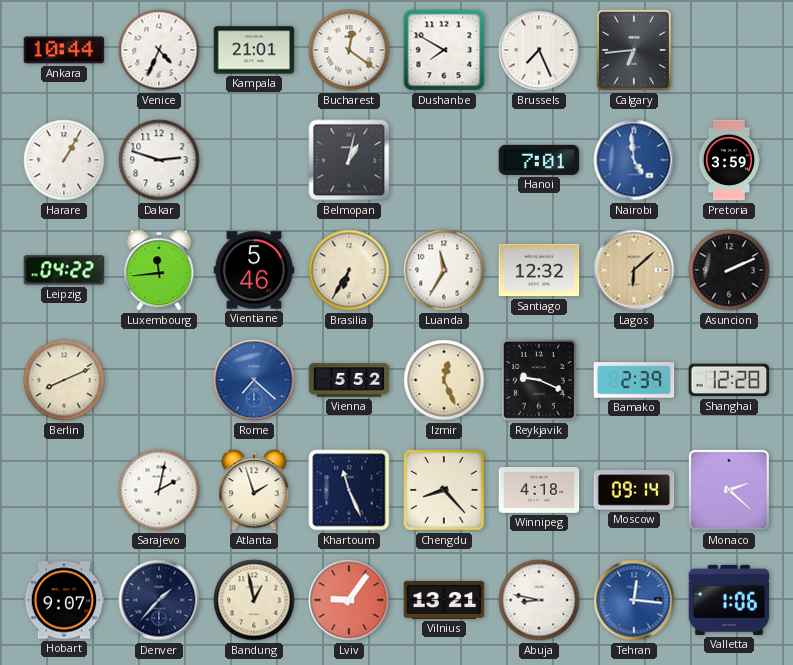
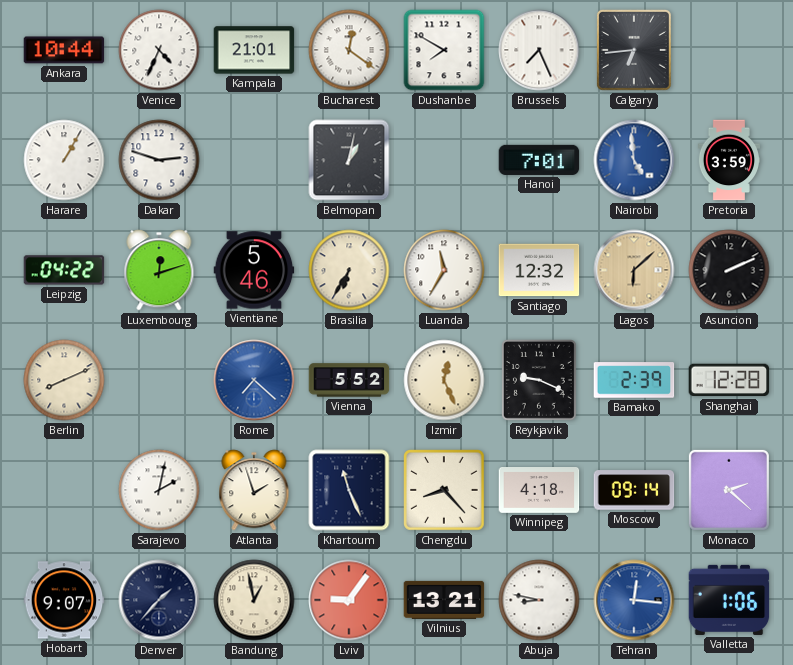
Luxembourg: 11:44 -> 12:12
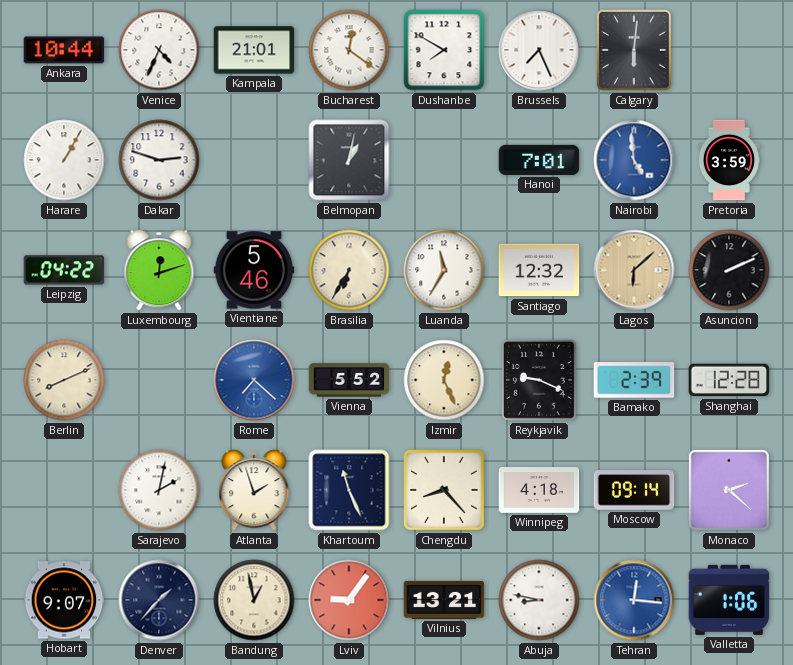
Calgary: 6:44 -> 6:01
